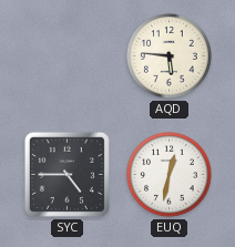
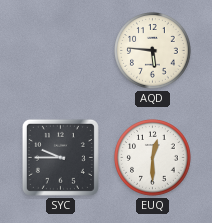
SYC: 4:45 -> 9:45
EUQ: 12:32 -> 12:30
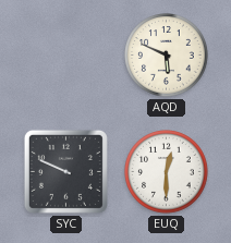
AQD: 5:46 -> 5:49
SYC: 9:45 -> 9:49
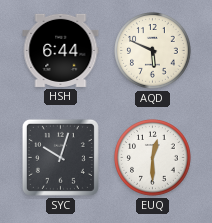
HSH: none -> 6:44
SYC: 9:49 -> 10:03
